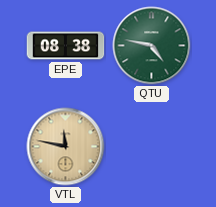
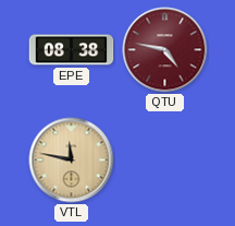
QTU dial: green -> burgundy
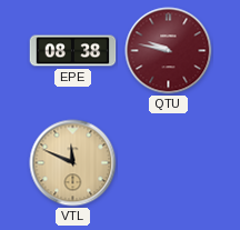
QTU: 4:47 -> 9:47
VTL: 11:47 -> 11:49
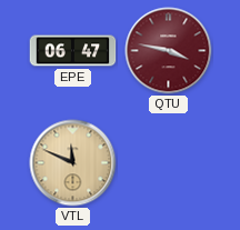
EPE: 08:38 -> 06:47
QTU: 9:47 -> 3:47
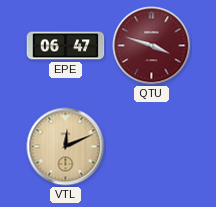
QTU: 3:47 -> 3:48
VTL: 11:49 -> 12:11
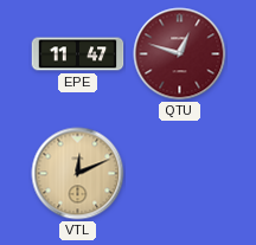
EPE: 06:47 -> 11:47
QTU: 3:48 -> 12:48
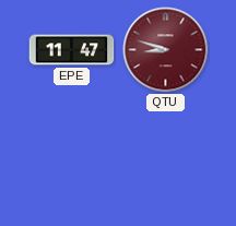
QTU: 12:48 -> 8:48
VTL: 12:11 -> none
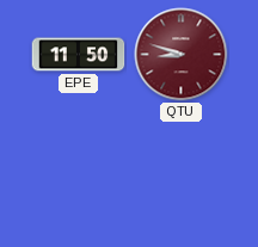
EPE: 11:47 -> 11:50
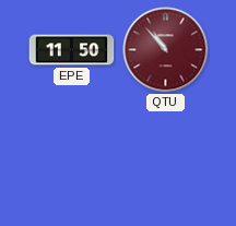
QTU: 8:48 -> 10:53
